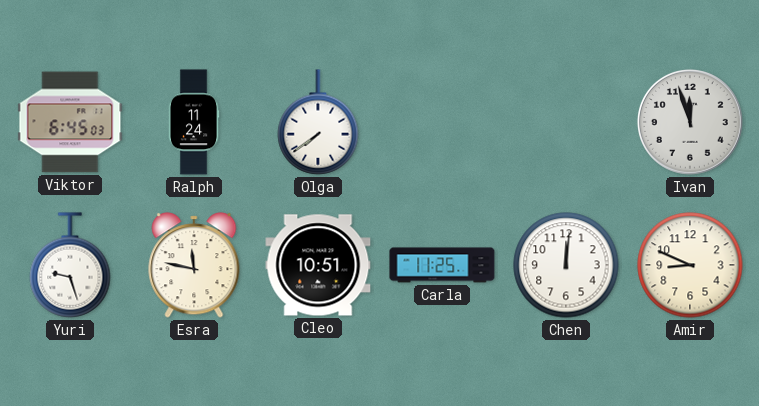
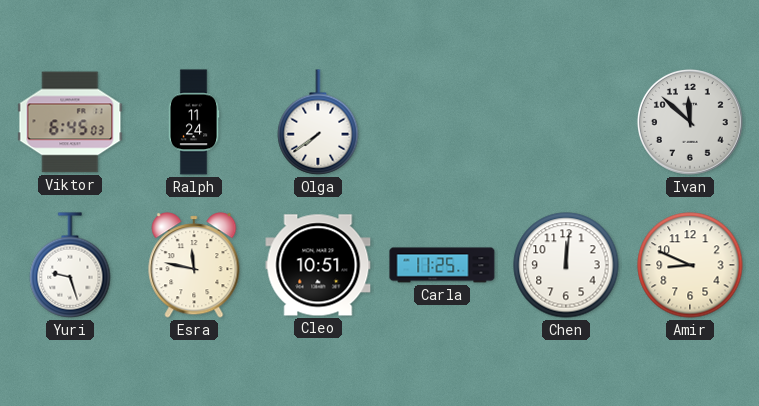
Ivan: 11:57 -> 11:52
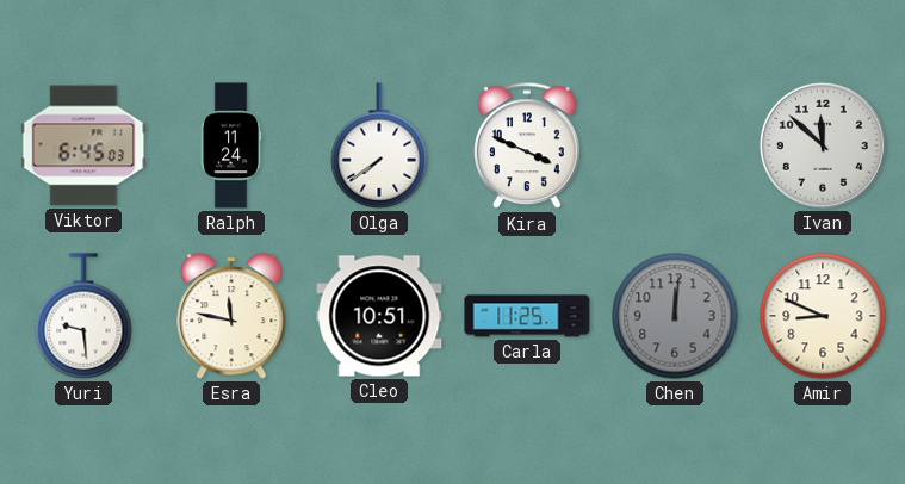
Kira: none -> 3:49
Yuri: 9:27 -> 9:29
Chen dial: white -> grey
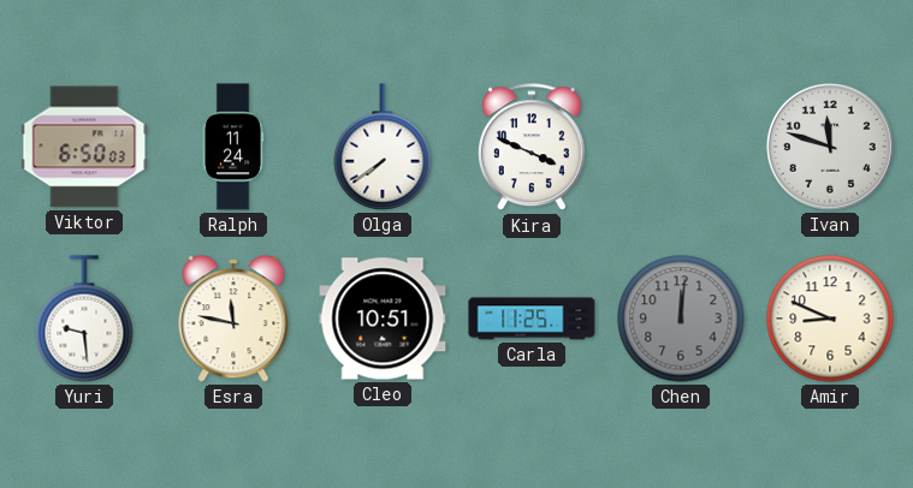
Viktor: 6:45 -> 6:50
Ivan: 11:52 -> 11:48
